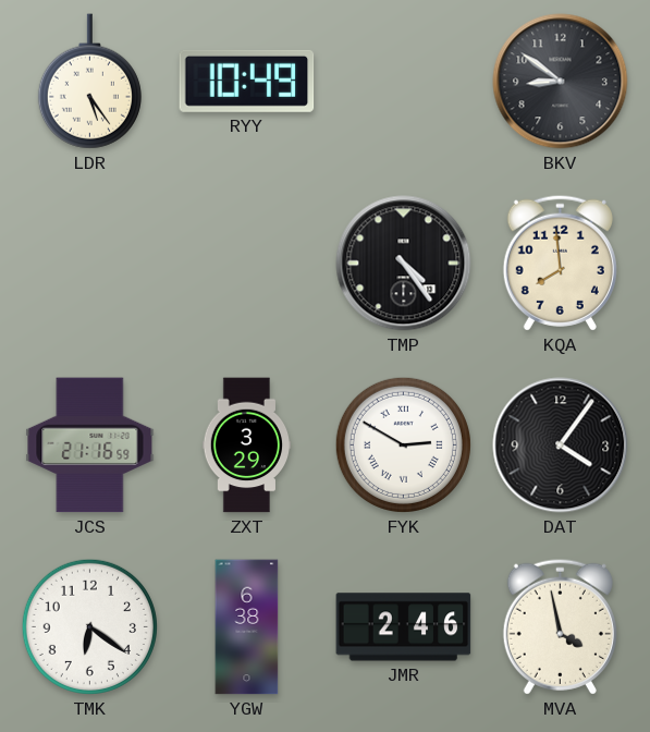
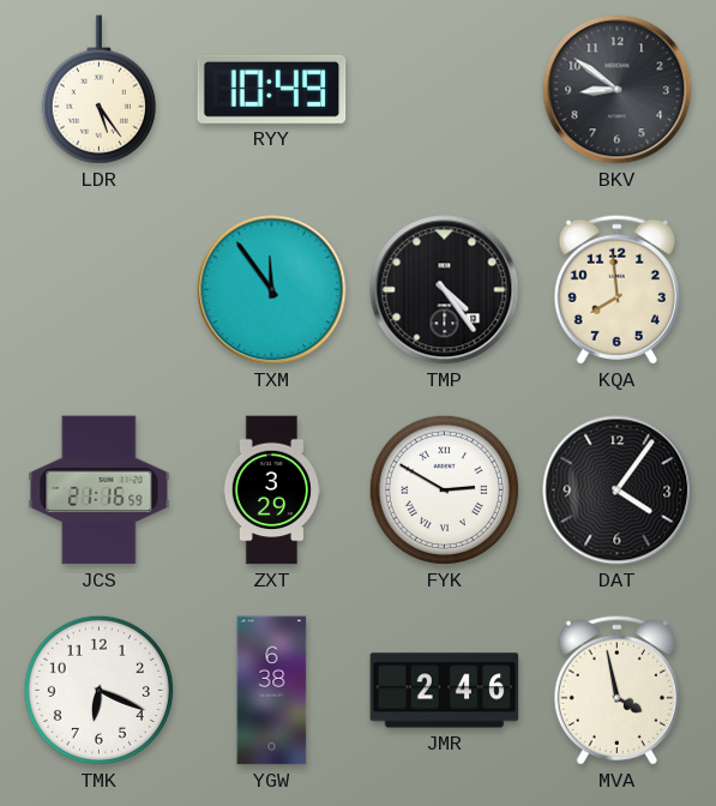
TXM: none -> 11:54
TMK: 6:21 -> 6:19
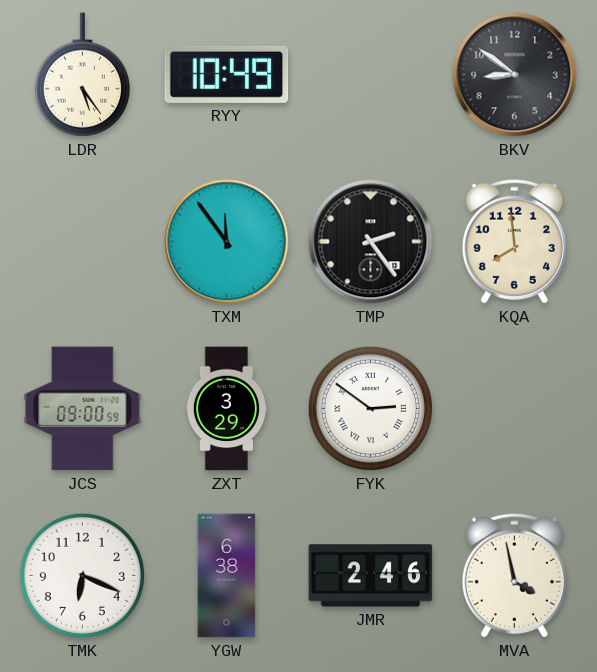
TMP: 4:24 -> 2:24
JCS: 21:16 -> 09:00
FYK: 2:50 -> 2:51
DAT: 4:06 -> none
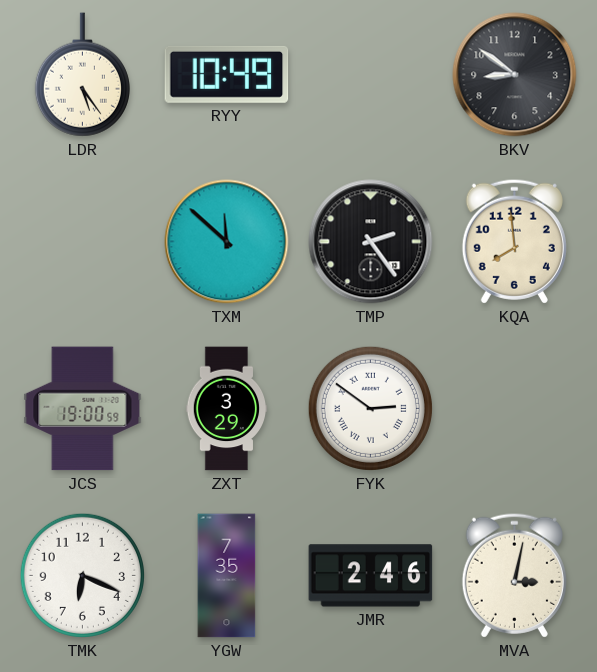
TXM: 11:54 -> 11:52
JCS: 09:00 -> 19:00
YGW: 6:38 -> 7:35
MVA: 3:58 -> 3:02
